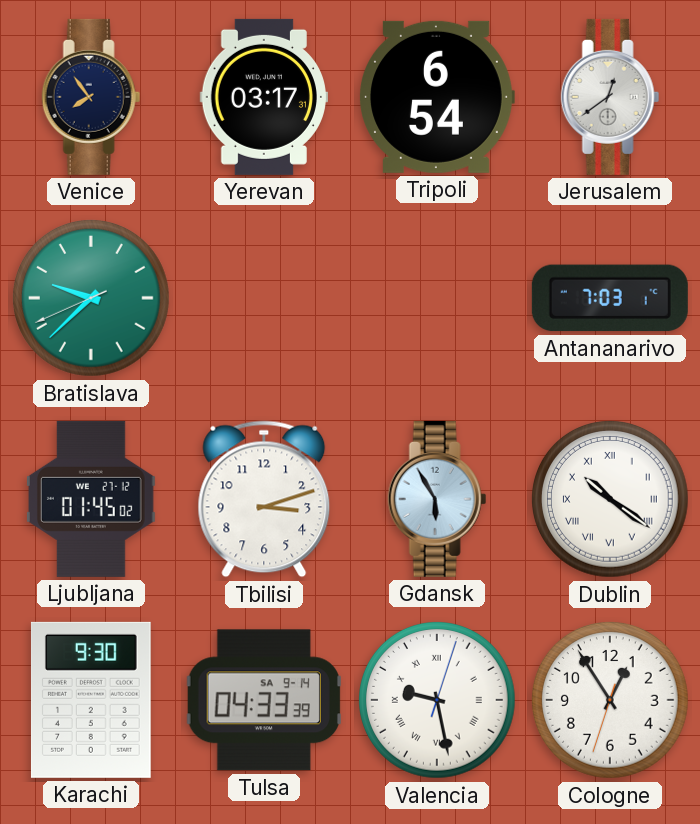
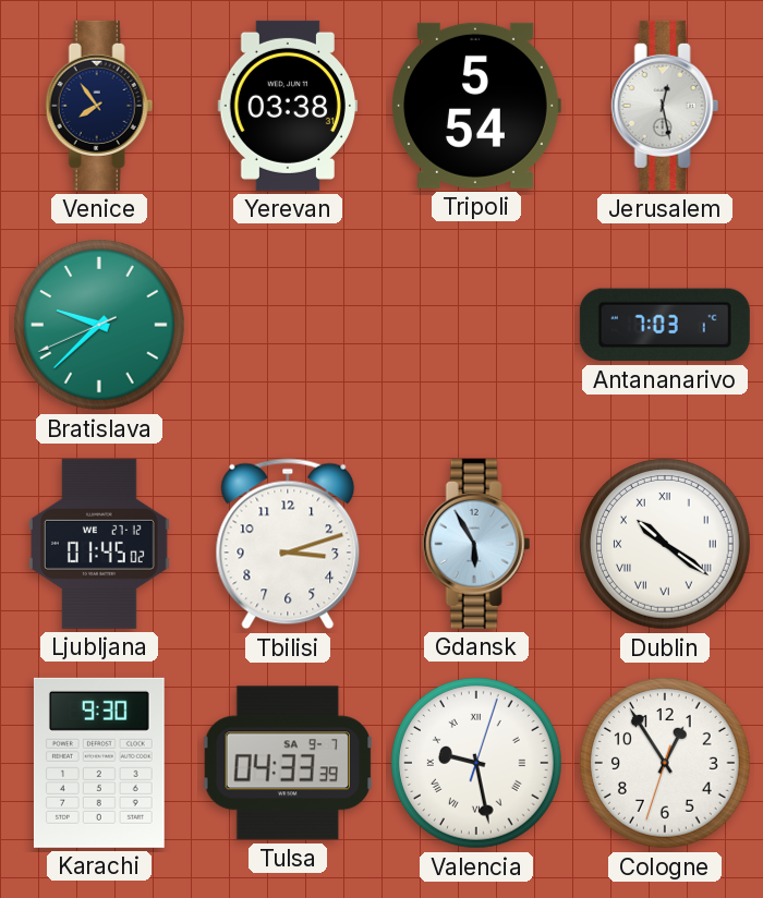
Yerevan: 03:17 -> 03:38
Tripoli: 6:54 -> 5:54
Jerusalem: 12:39 -> 12:28
Tulsa date: SA 9-14 -> SA 9-7
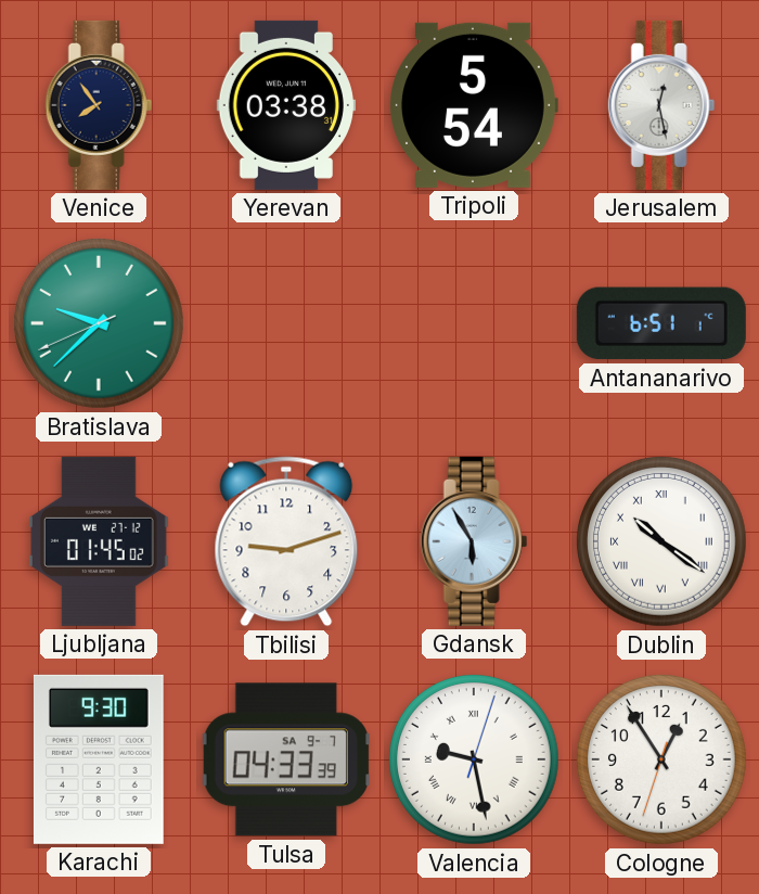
Antananarivo: 7:03 -> 6:51
Tbilisi: 3:12 -> 9:12
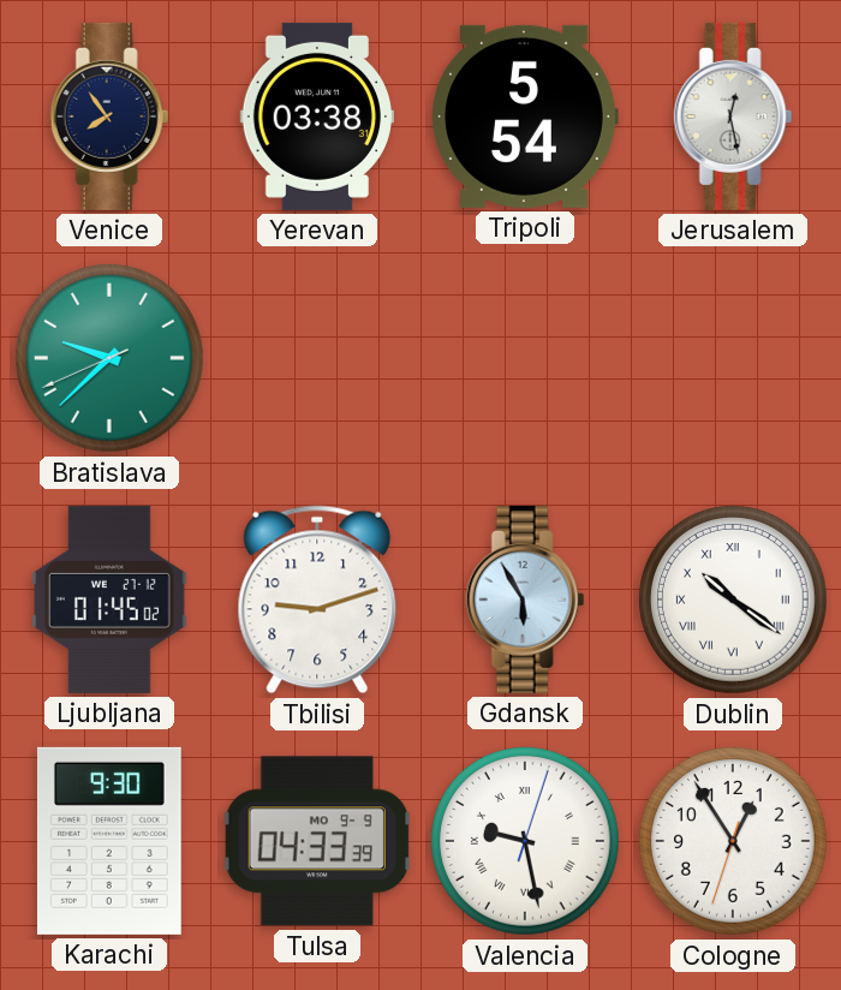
Antananarivo: 6:51 -> none
Tulsa date: SA 9-7 -> MO 9-9
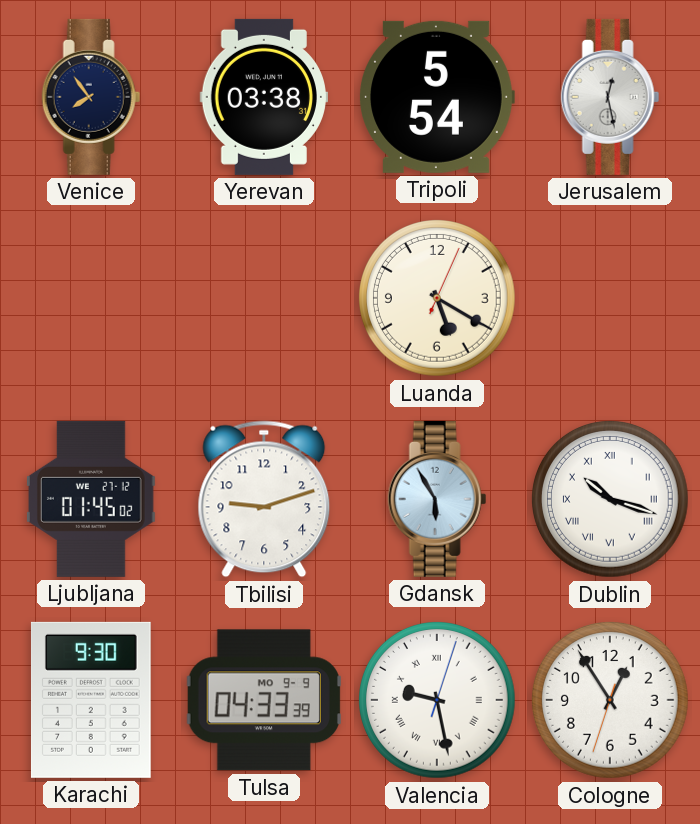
Bratislava: 9:37 -> none
Luanda: none -> 5:20
Dublin: 10:21 -> 10:18
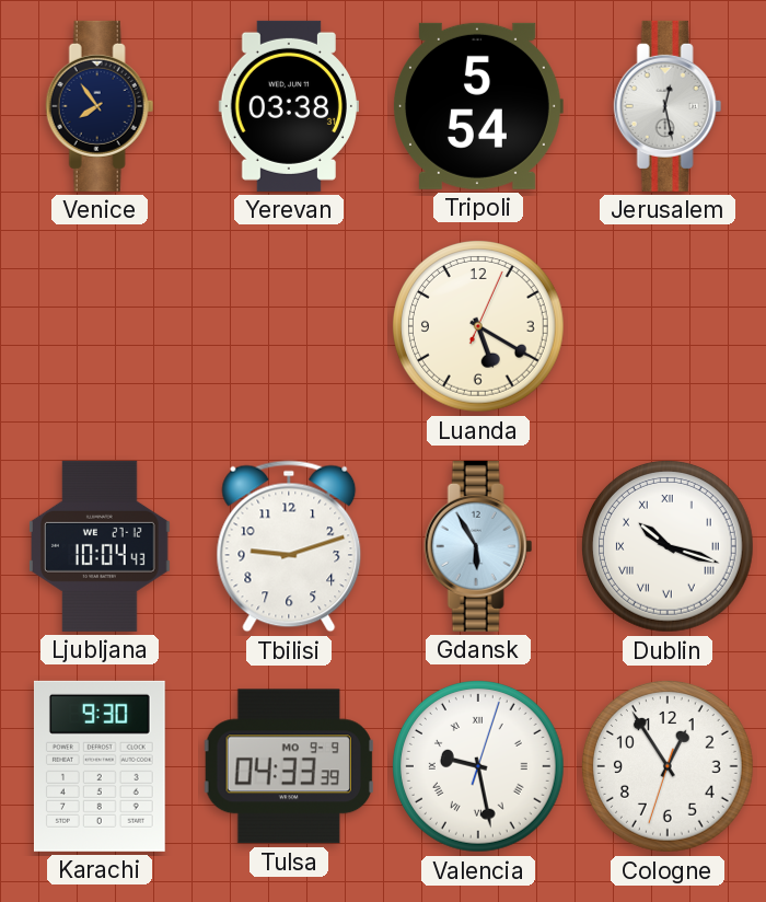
Ljubljana: 01:45 -> 10:04
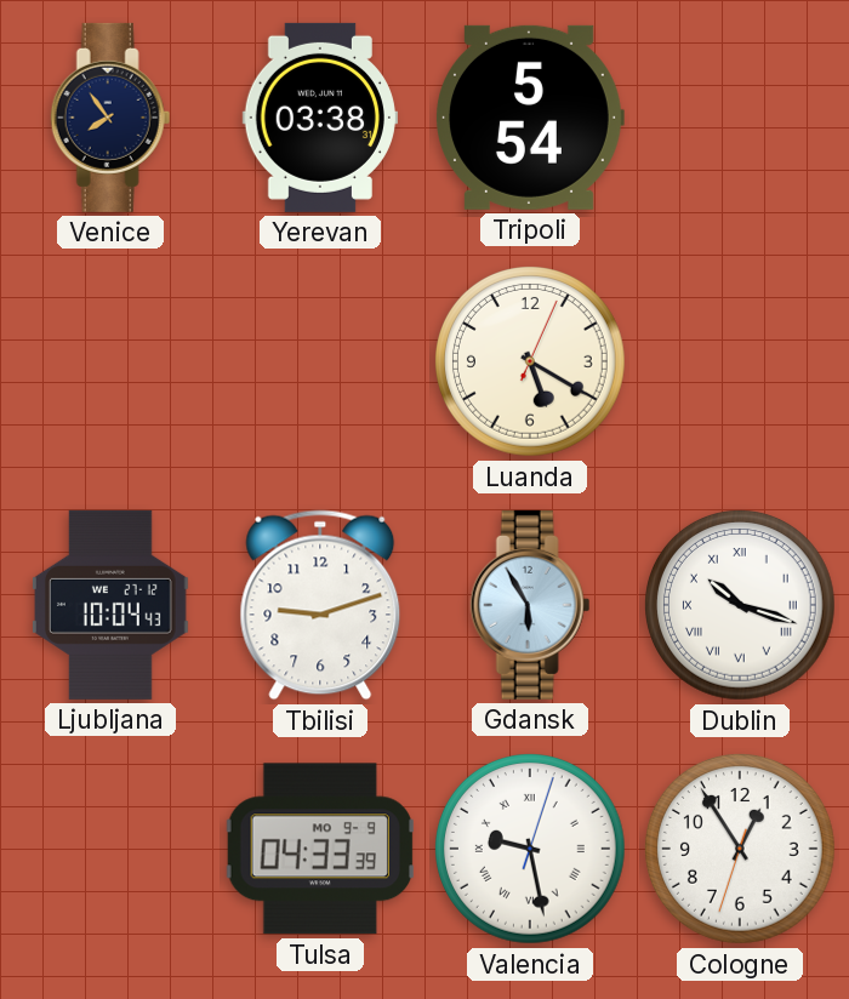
Jerusalem: 12:28 -> none
Karachi: 9:30 -> none
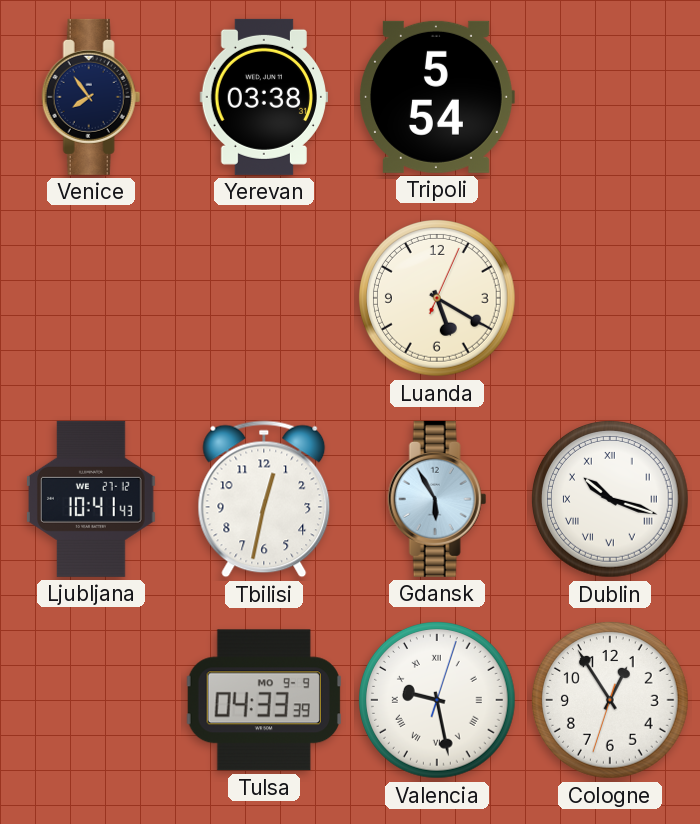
Ljubljana: 10:04 -> 10:41
Tbilisi: 9:12 -> 12:32
